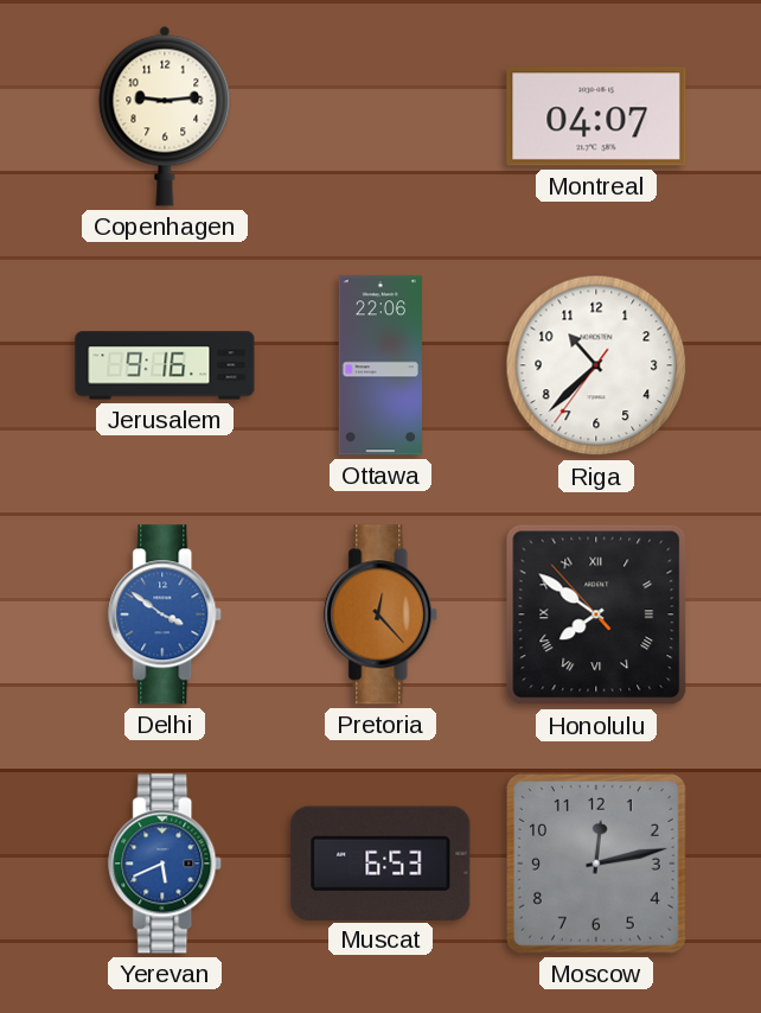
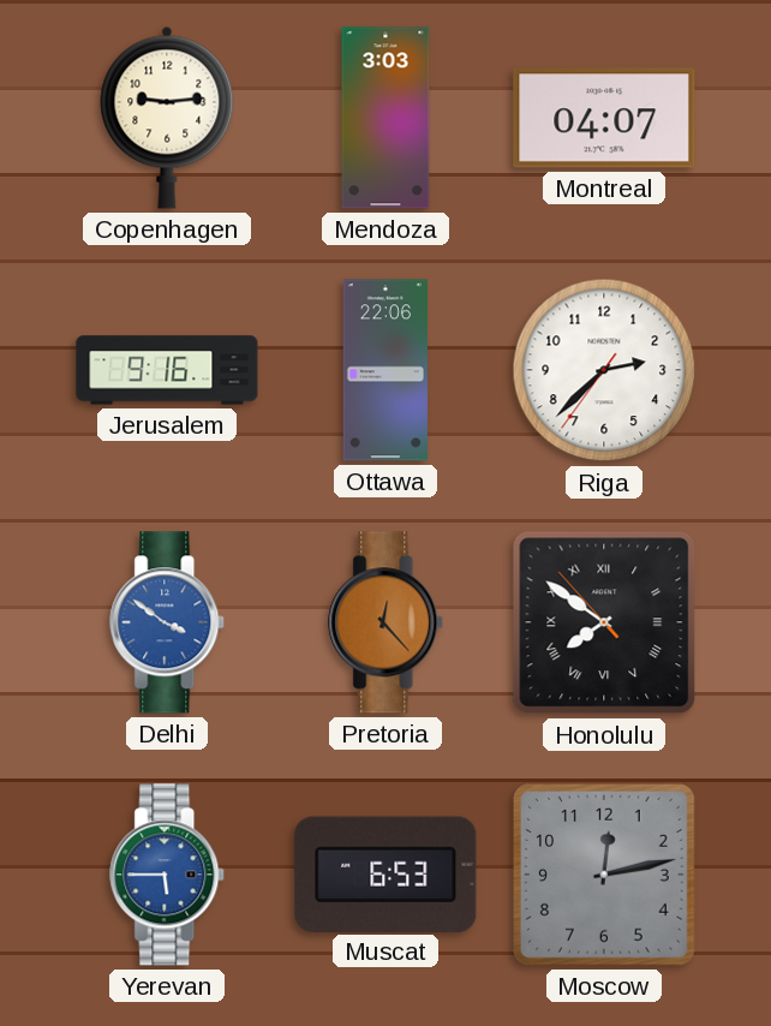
Mendoza: none -> 3:03
Riga: 10:37 -> 2:37
Yerevan: 5:41 -> 5:45
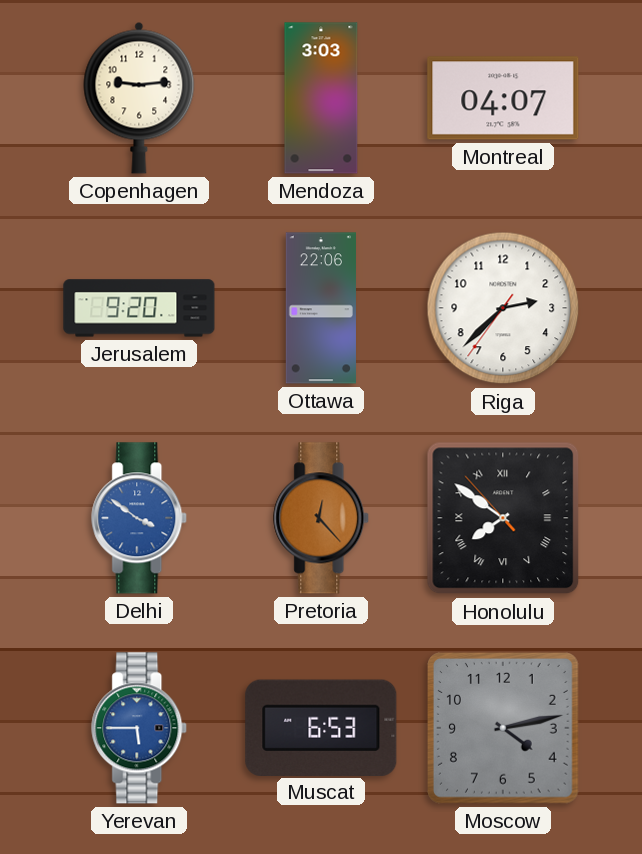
Jerusalem: 9:16 -> 9:20
Moscow: 12:13 -> 4:13
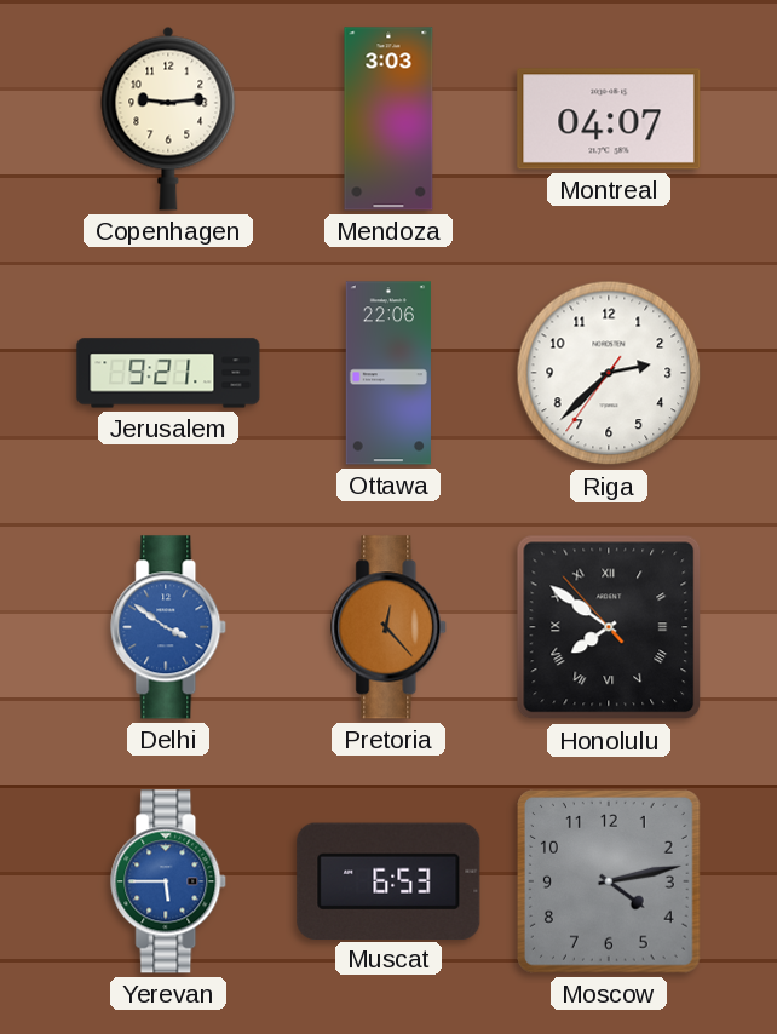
Jerusalem: 9:20 -> 9:21
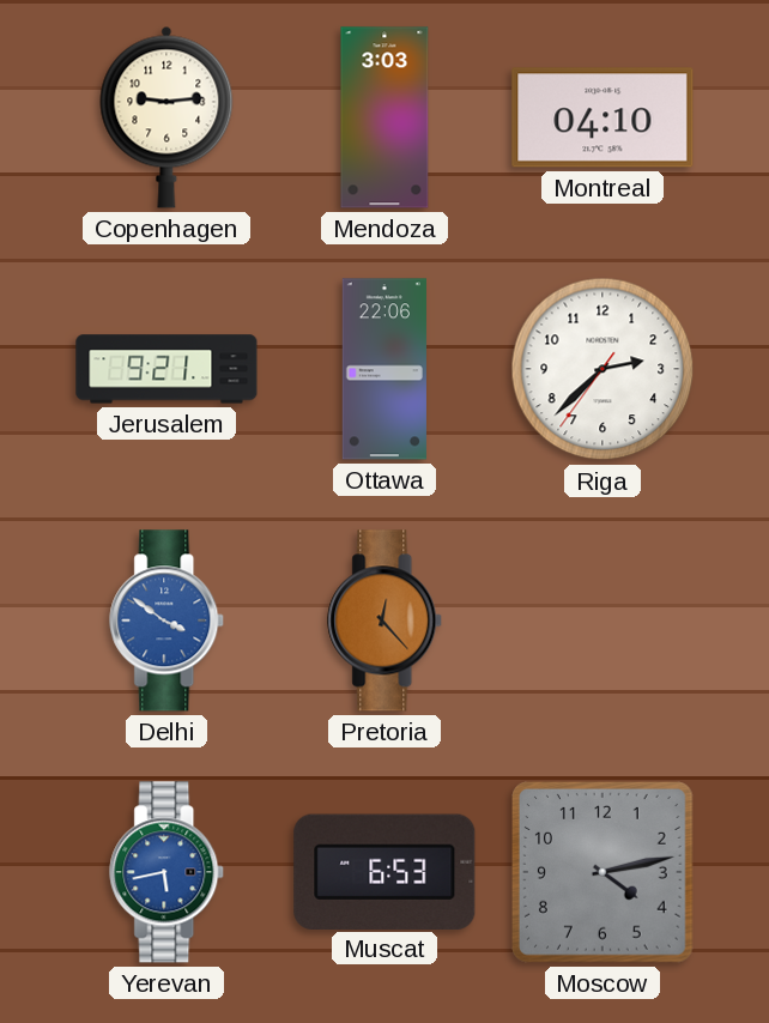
Montreal: 04:07 -> 04:10
Honolulu: 7:50 -> none
Yerevan: 5:45 -> 5:43
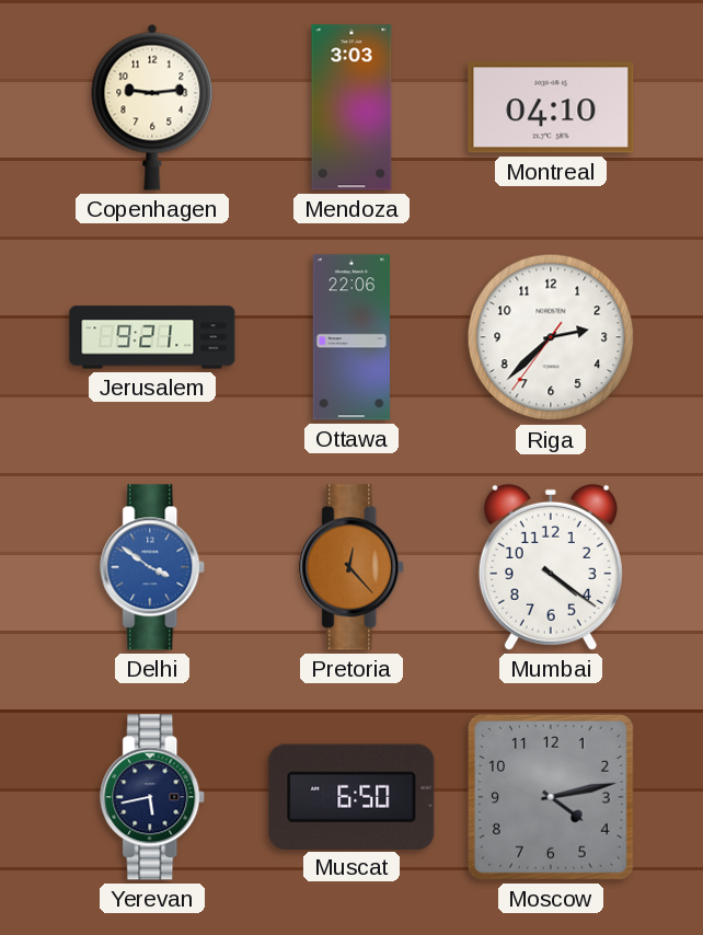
Mumbai: none -> 4:21
Yerevan dial: blue -> navy
Muscat: 6:53 -> 6:50
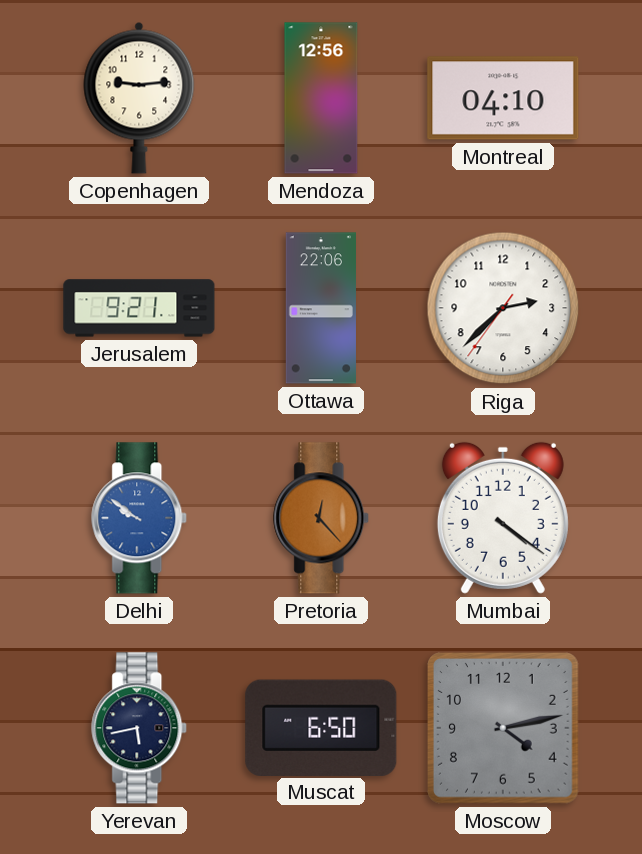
Mendoza: 3:03 -> 12:56
Delhi: 3:51 -> 9:51
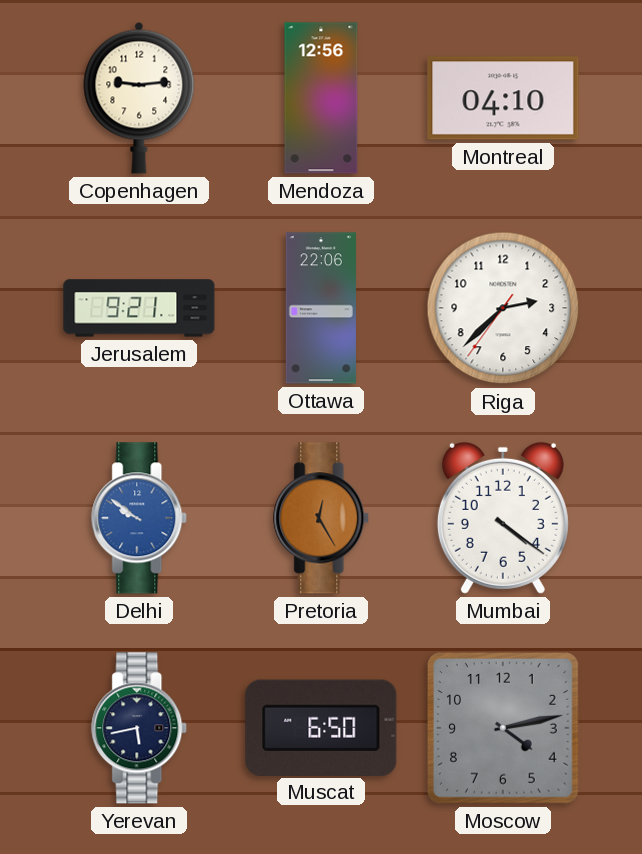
Pretoria: 12:23 -> 12:25
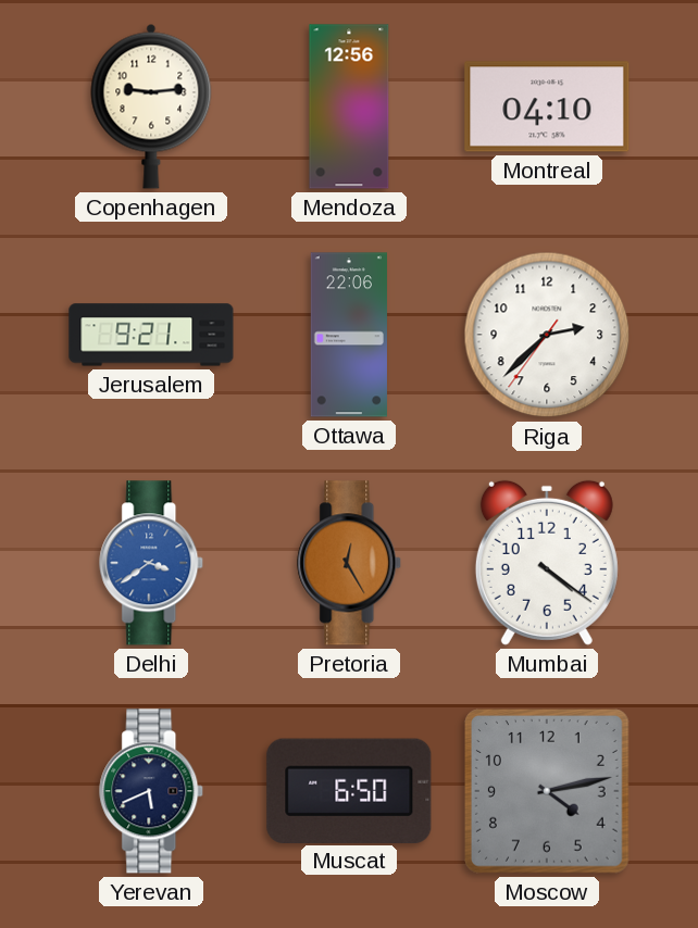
Delhi: 9:51 -> 3:39
Yerevan: 5:43 -> 5:41
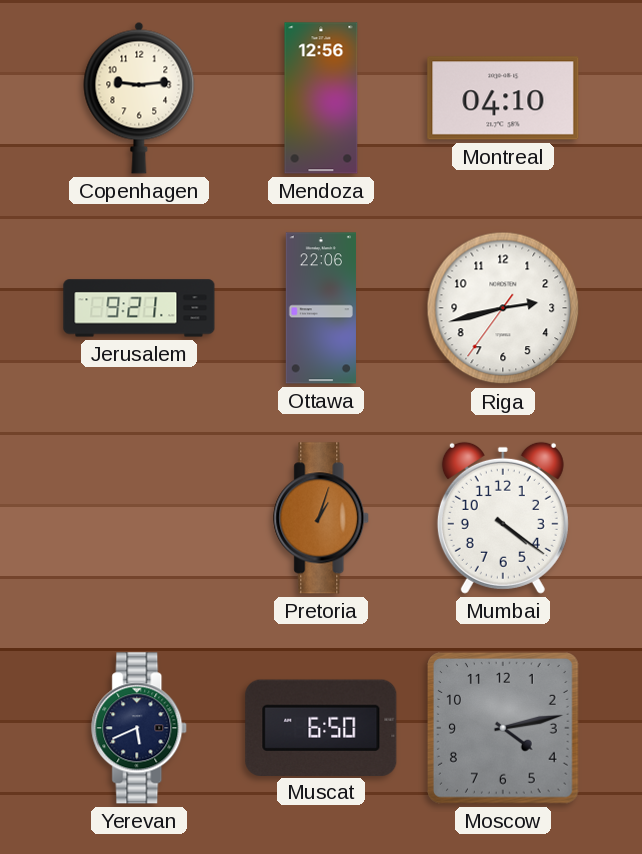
Riga: 2:37 -> 2:42
Delhi: 3:39 -> none
Pretoria: 12:25 -> 1:03
